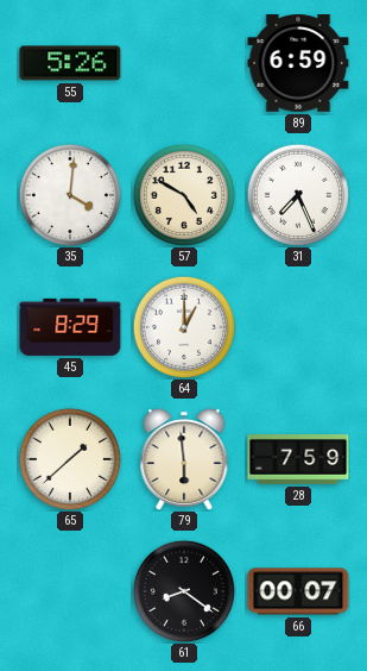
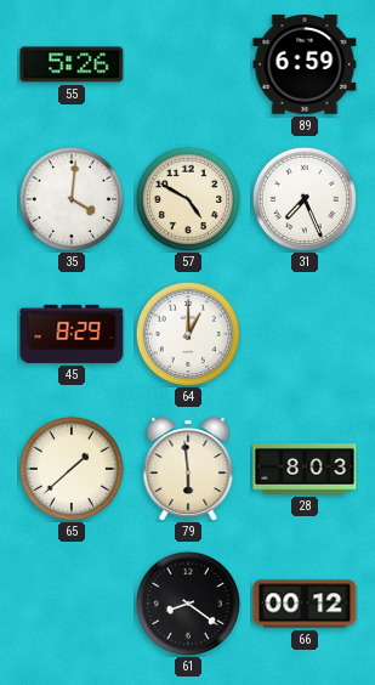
28: 7:59 -> 8:03
66: 00:07 -> 00:12
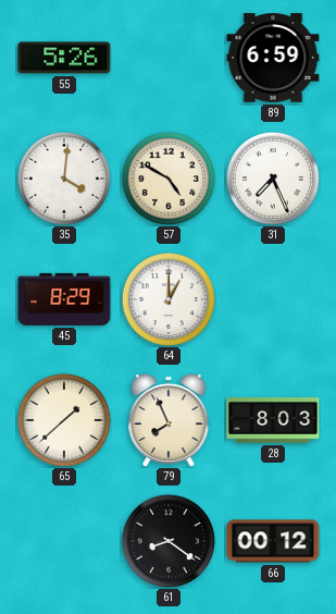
79: 5:59 -> 7:56
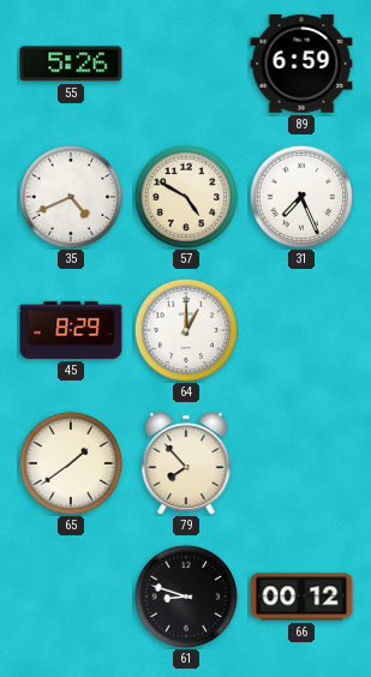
35: 4:01 -> 4:41
65: 1:38 -> 1:39
79: 7:56 -> 7:53
28: 8:03 -> none
61: 8:21 -> 8:48
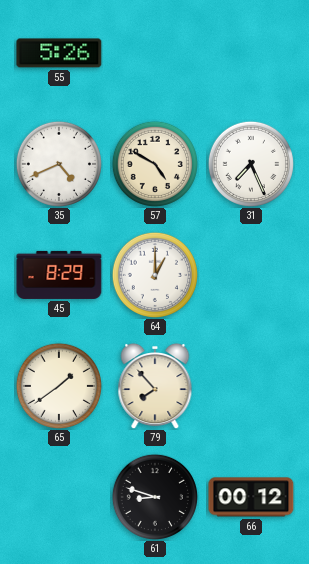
89: 6:59 -> none
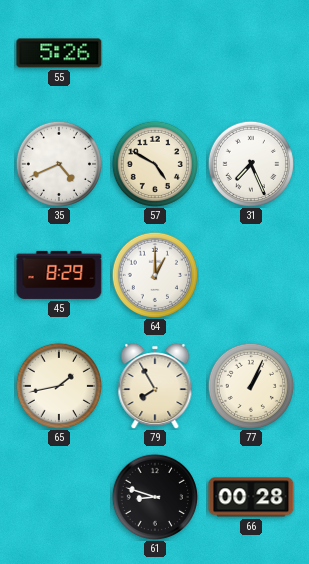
65: 1:39 -> 1:43
79: 7:53 -> 7:55
77: none -> 1:04
66: 00:12 -> 00:28
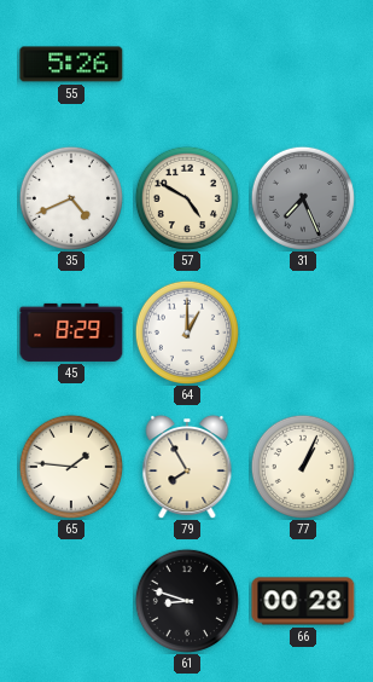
31 dial: white -> grey
65: 1:43 -> 1:46
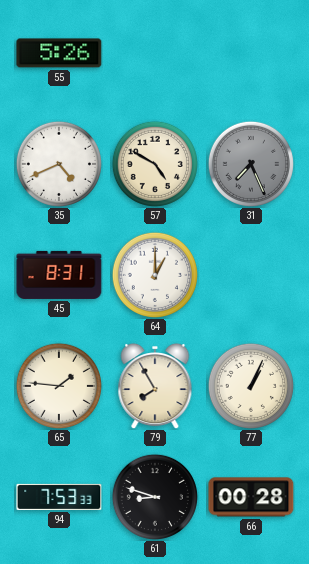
45: 8:29 -> 8:31
94: none -> 7:53
